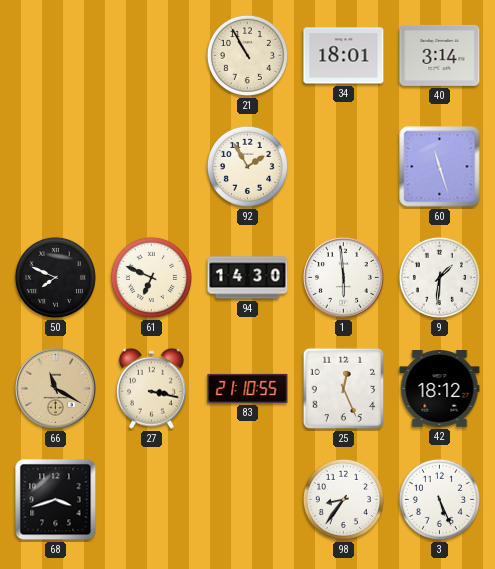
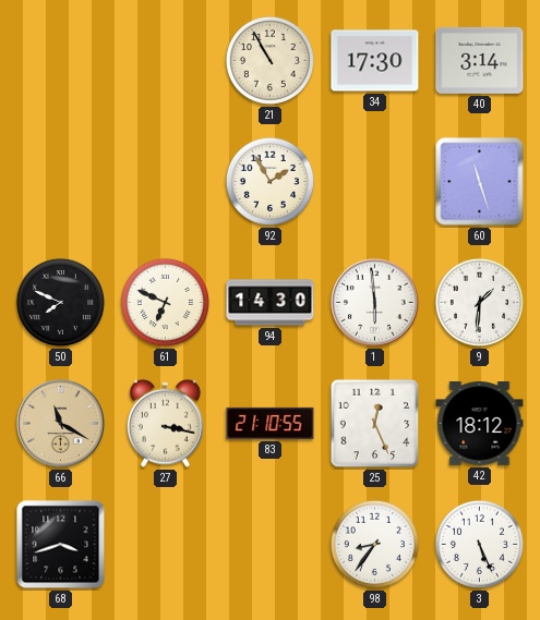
34: 18:01 -> 17:30
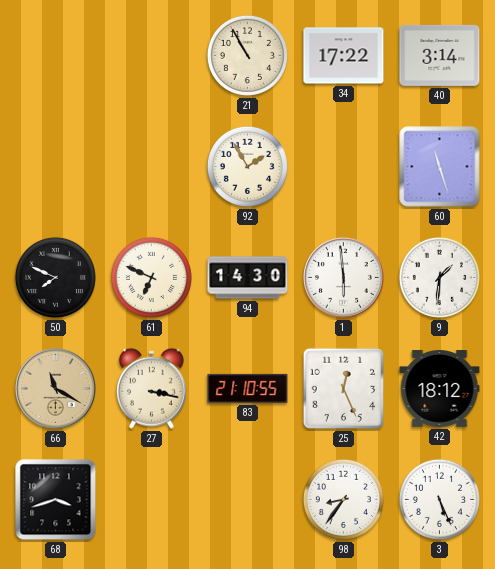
34: 17:30 -> 17:22
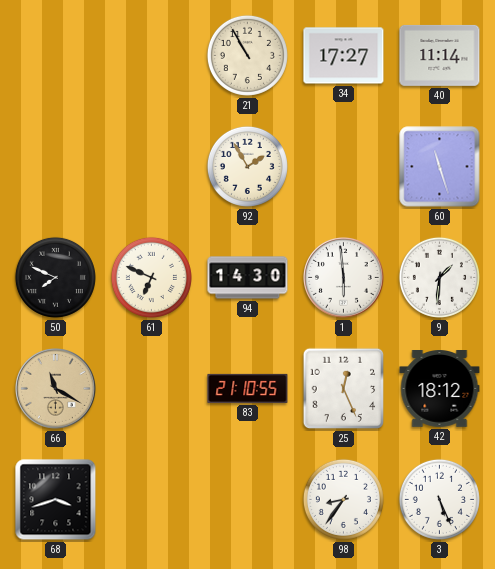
34: 17:22 -> 17:27
40: 3:14 -> 11:14
27: 3:17 -> none
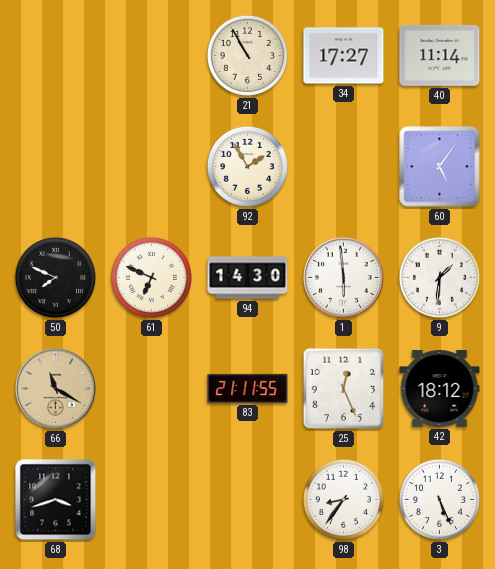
60: 11:27 -> 5:06
83: 21:10 -> 21:11
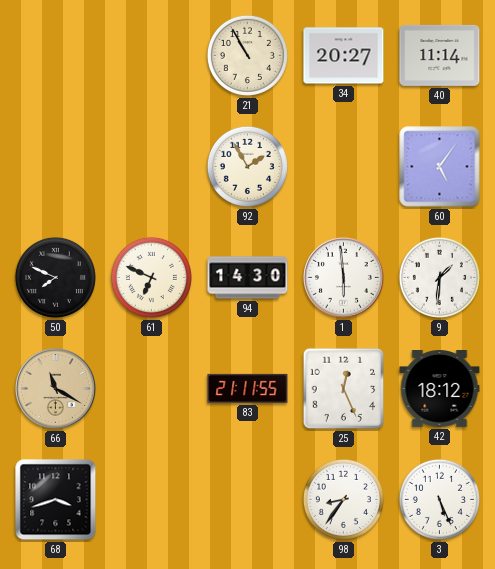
34: 17:27 -> 20:27
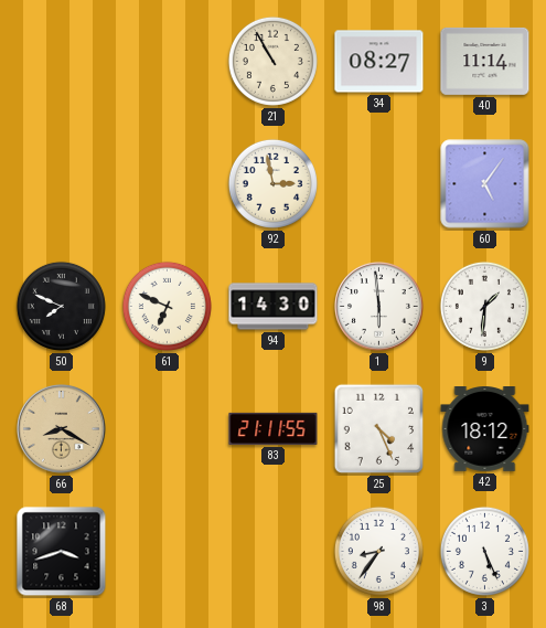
34: 20:27 -> 08:27
92: 1:55 -> 2:58
66: 11:20 -> 8:20
25: 12:26 -> 4:26
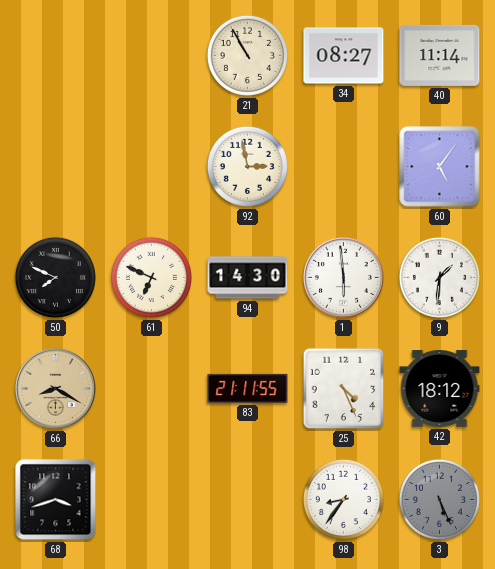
3 dial: white -> grey
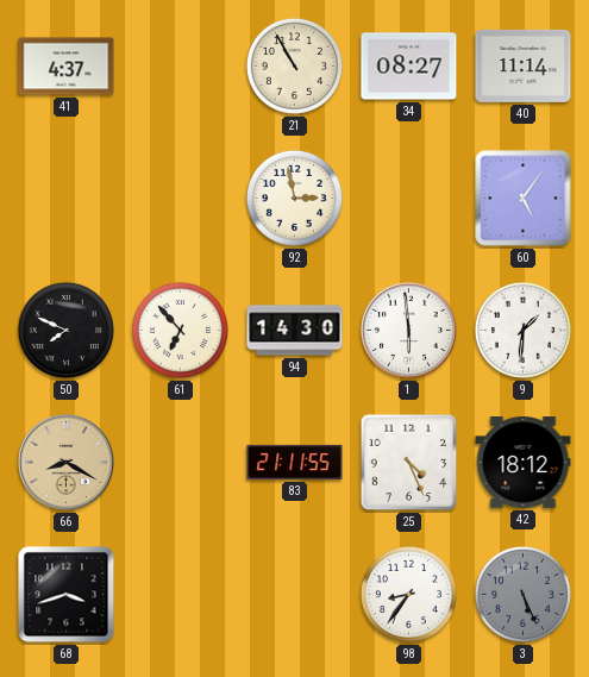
41: none -> 4:37
61: 6:49 -> 6:53
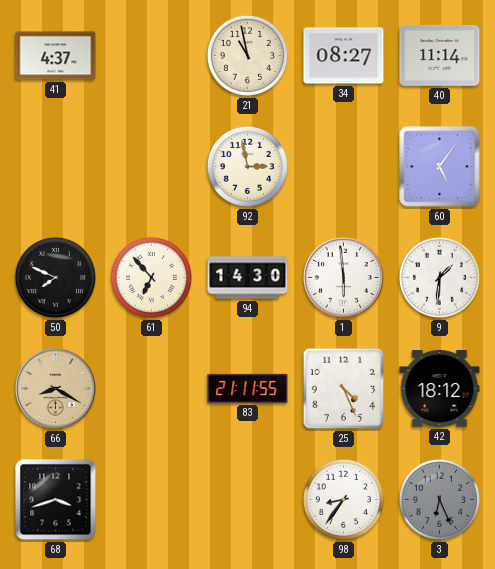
21: 10:55 -> 10:58
3: 5:26 -> 6:26
